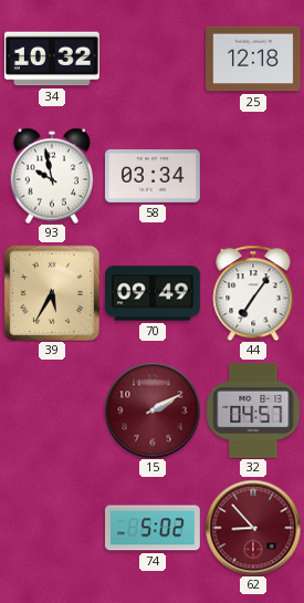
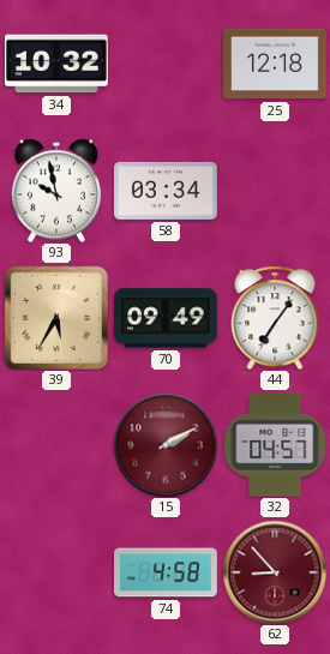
74: 5:02 -> 4:58
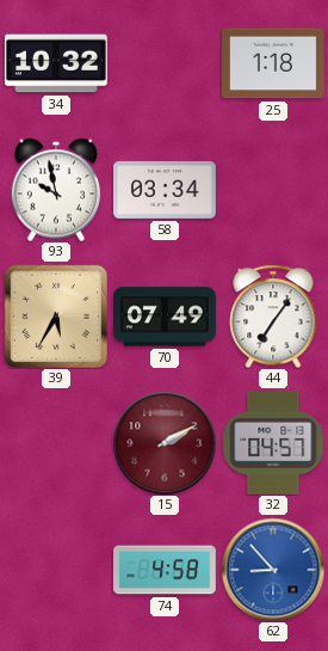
25: 12:18 -> 1:18
70: 09:49 -> 07:49
62 dial: burgundy -> blue
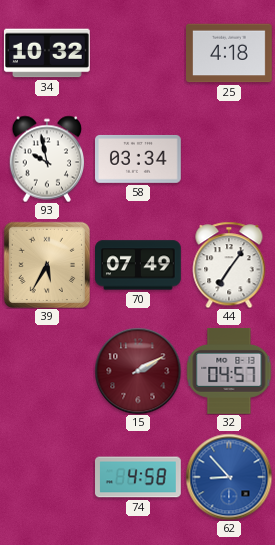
25: 1:18 -> 4:18
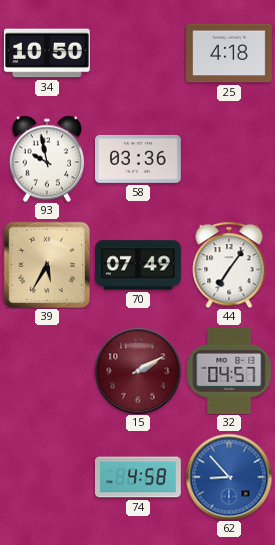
34: 10:32 -> 10:50
58: 03:34 -> 03:36
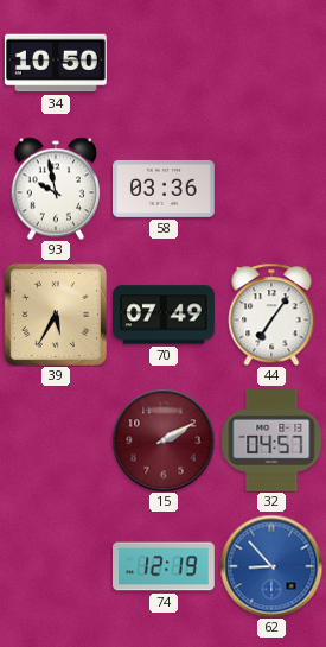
25: 4:18 -> none
74: 4:58 -> 12:19
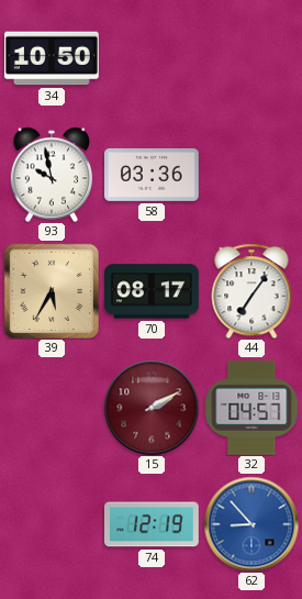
70: 07:49 -> 08:17
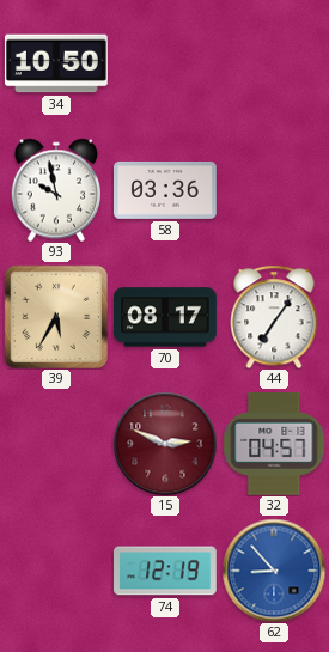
15: 2:10 -> 2:49
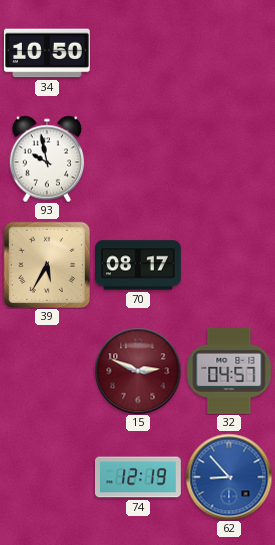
58: 03:36 -> none
44: 7:06 -> none
